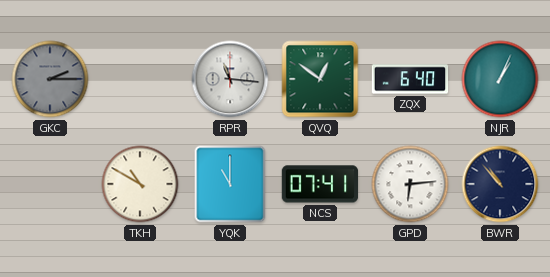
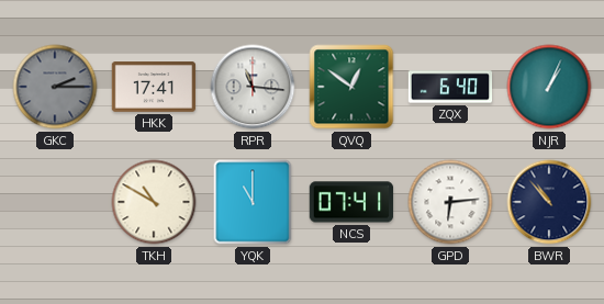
HKK: none -> 17:41
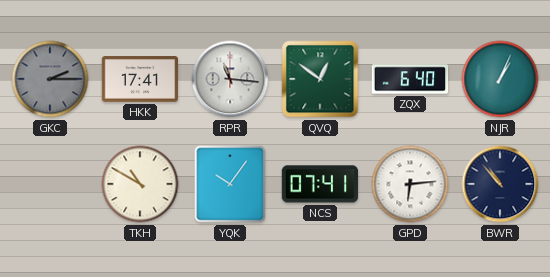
YQK: 11:00 -> 10:06
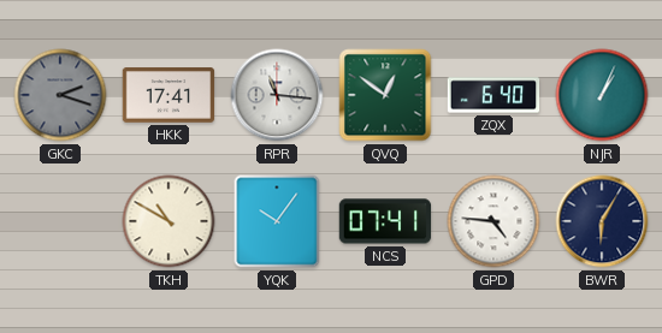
GKC: 2:15 -> 2:18
GPD: 6:14 -> 4:46
BWR: 10:53 -> 6:05
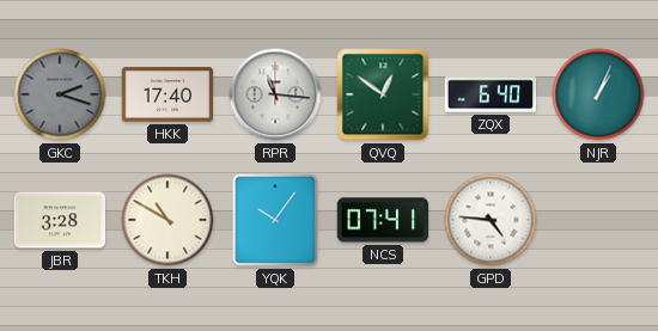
HKK: 17:41 -> 17:40
JBR: none -> 3:28
BWR: 6:05 -> none
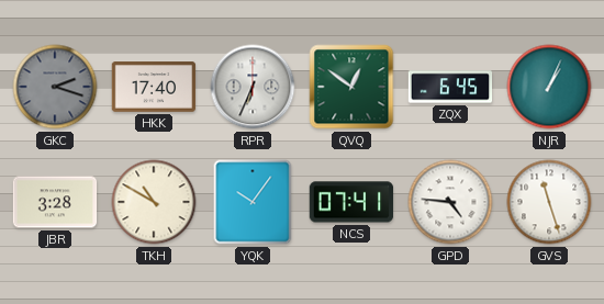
RPR: 11:16 -> 6:34
ZQX: 6:40 -> 6:45
GVS: none -> 11:27
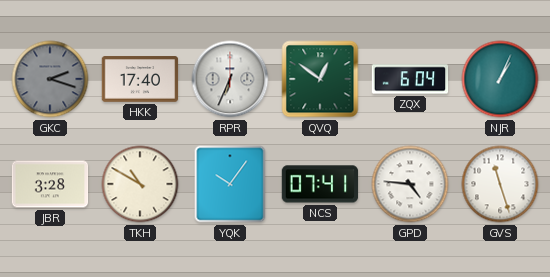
ZQX: 6:45 -> 6:04
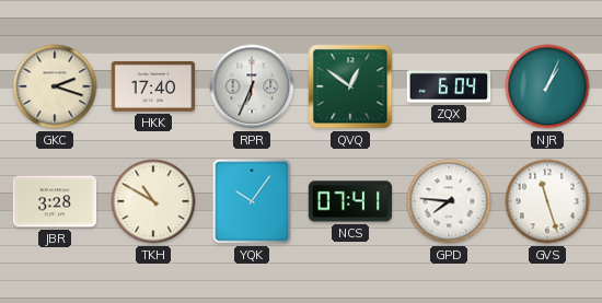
GKC dial: grey -> cream
GPD: 4:46 -> 7:46
